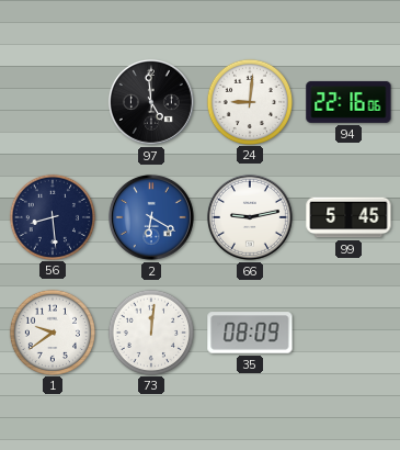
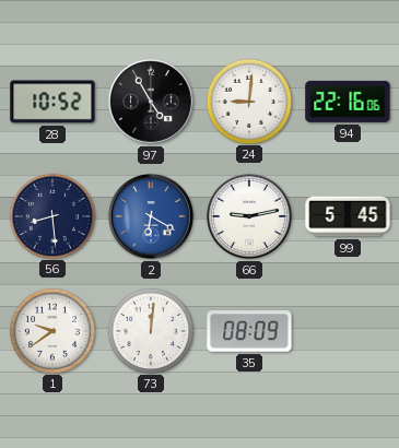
28: none -> 10:52
97: 4:59 -> 4:55
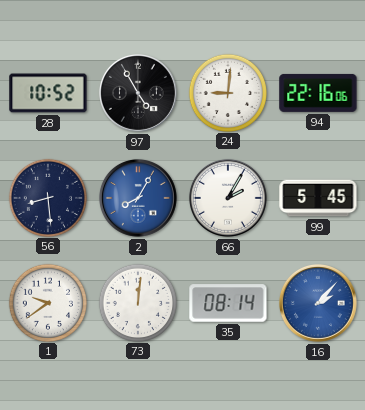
2: 6:20 -> 8:05
66: 9:13 -> 2:05
35: 08:09 -> 08:14
16: none -> 2:07
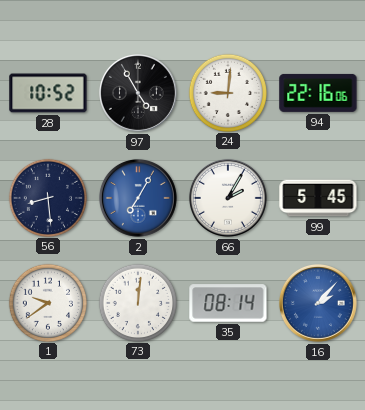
2: 8:05 -> 7:05
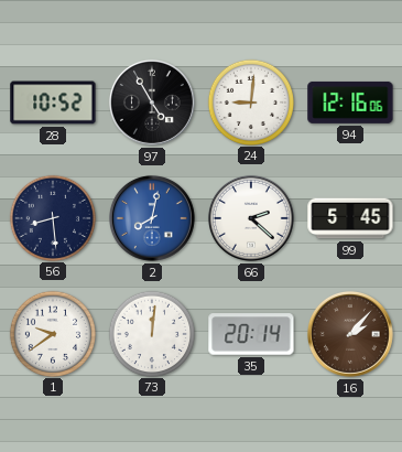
94: 22:16 -> 12:16
2: 7:05 -> 8:02
66: 2:05 -> 2:22
35: 08:14 -> 20:14
16 dial: blue -> brown
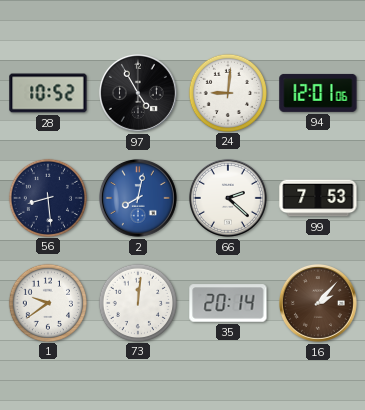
94: 12:16 -> 12:01
99: 5:45 -> 7:53
